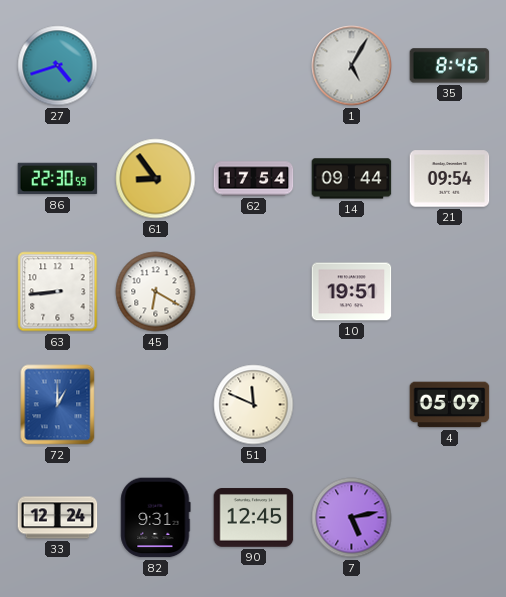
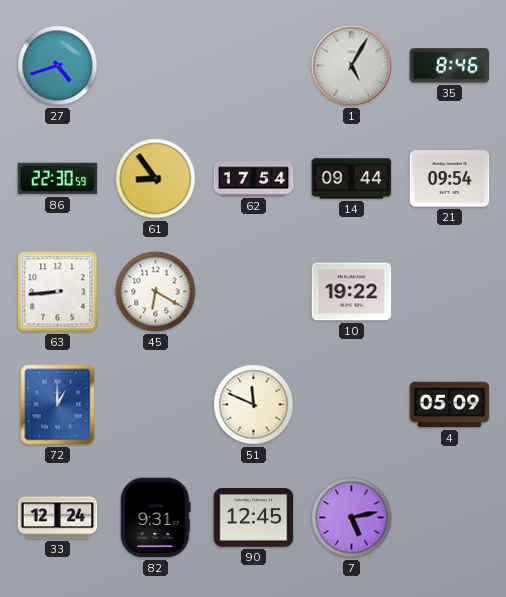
10: 19:51 -> 19:22
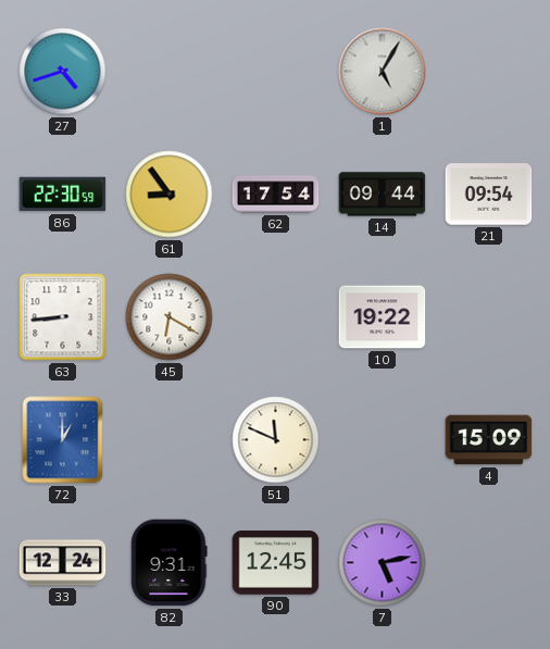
35: 8:46 -> none
4: 05:09 -> 15:09
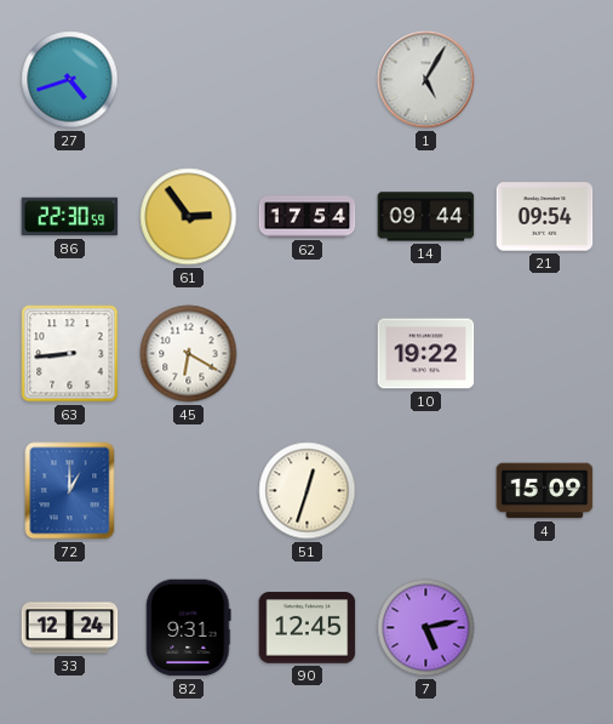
61: 8:54 -> 2:54
51: 11:49 -> 12:33
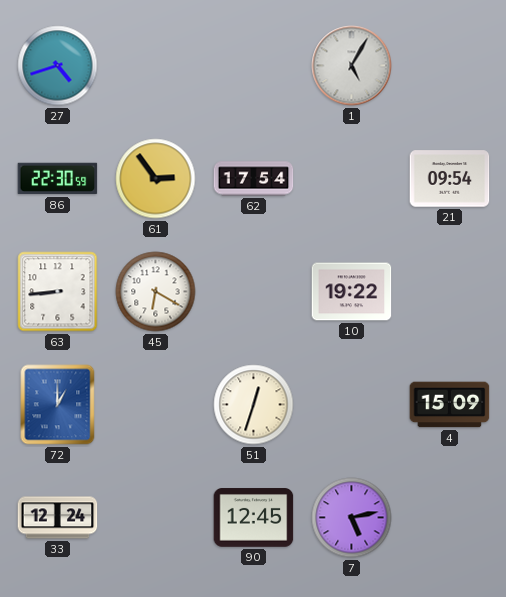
14: 09:44 -> none
82: 9:31 -> none
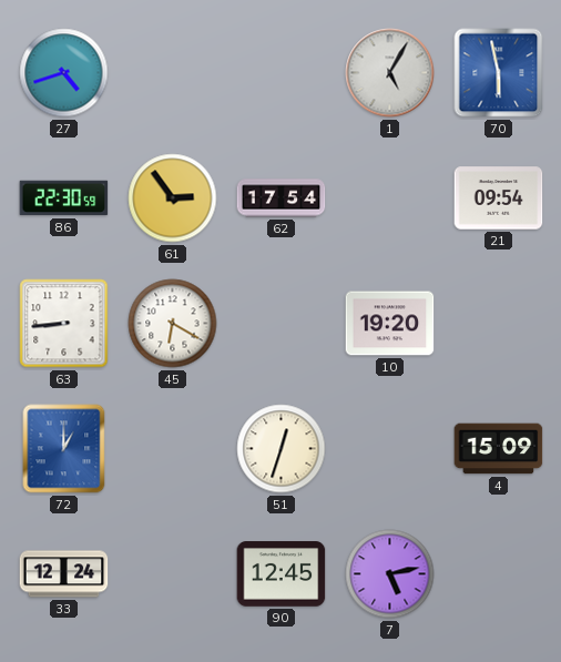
70: none -> 5:58
10: 19:22 -> 19:20
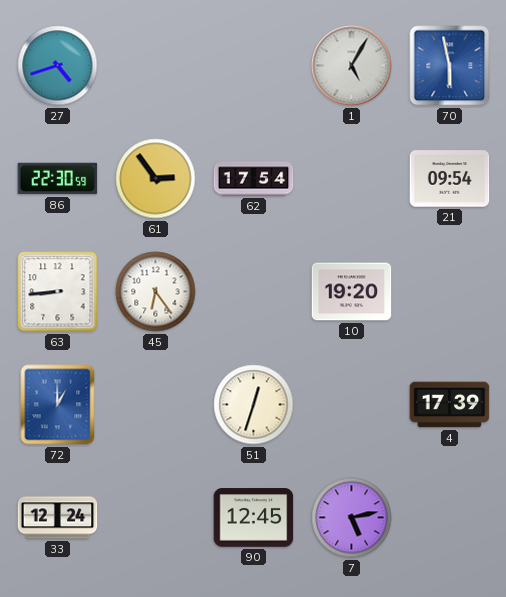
45: 6:20 -> 6:24
4: 15:09 -> 17:39
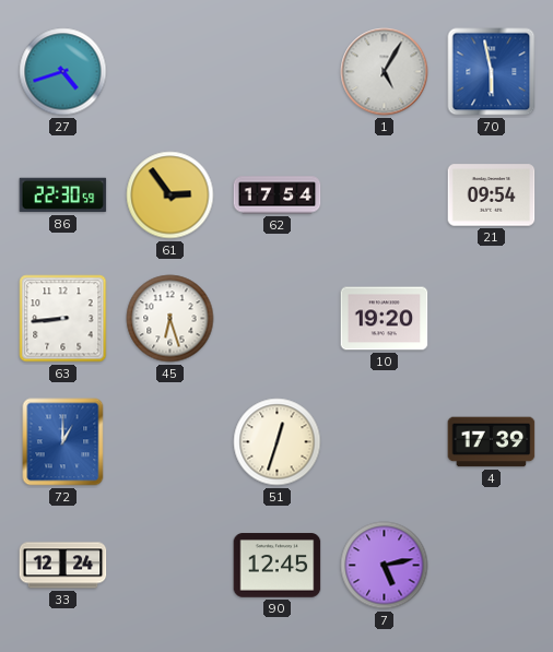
45: 6:24 -> 6:27
